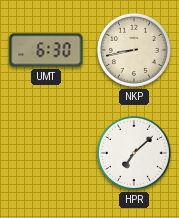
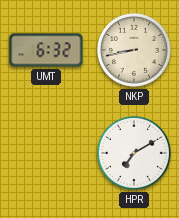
UMT: 6:30 -> 6:32
HPR: 7:08 -> 7:10
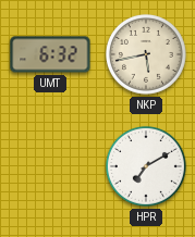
NKP: 8:43 -> 5:43
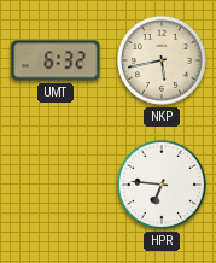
HPR: 7:10 -> 6:46
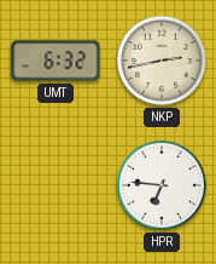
NKP: 5:43 -> 2:43
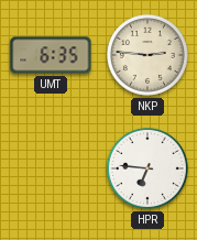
UMT: 6:32 -> 6:35
NKP: 2:43 -> 2:46
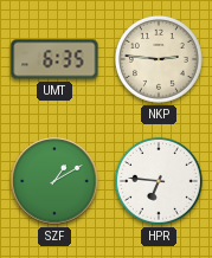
SZF: none -> 1:10
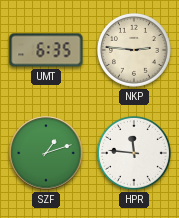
SZF: 1:10 -> 1:12
HPR: 6:46 -> 11:46
